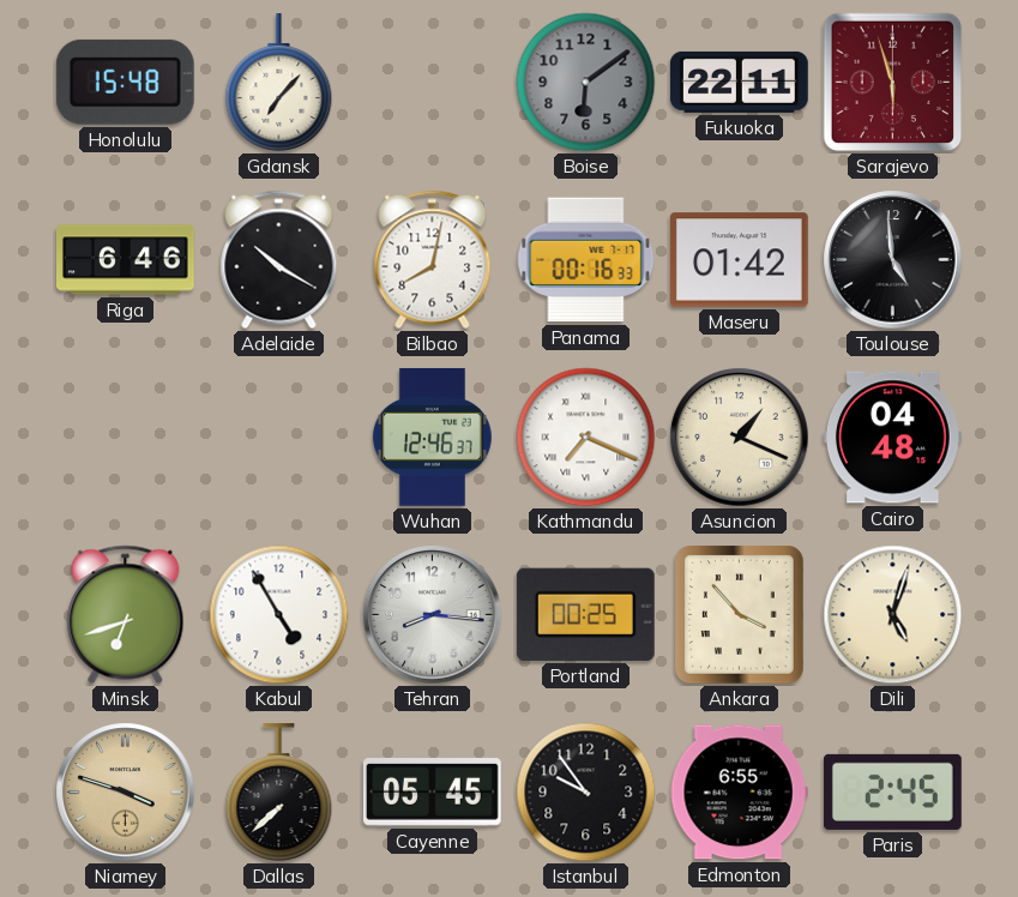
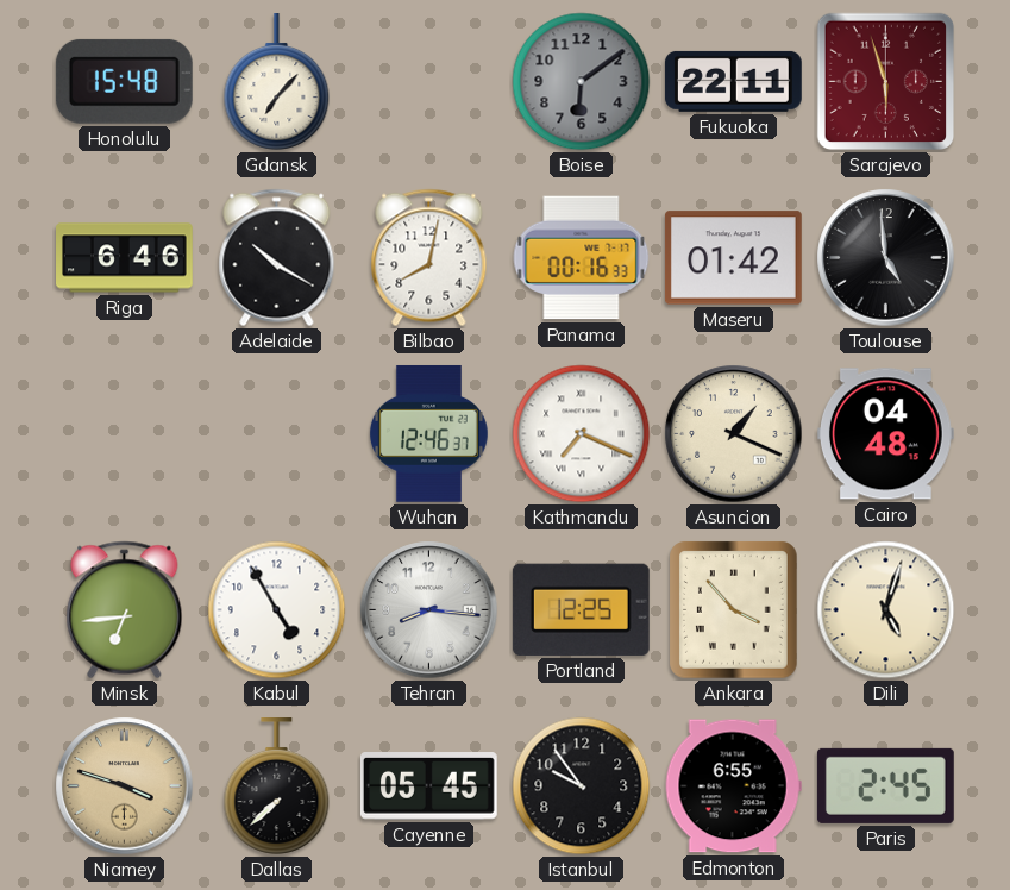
Minsk: 6:42 -> 6:44
Portland: 00:25 -> 12:25
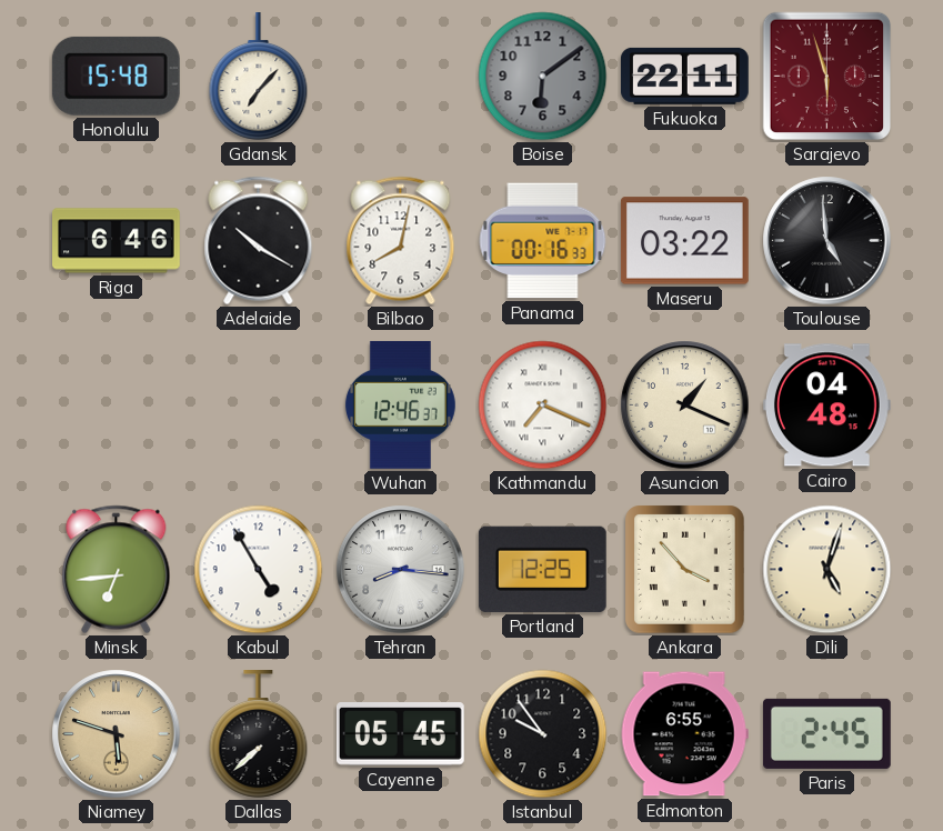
Maseru: 01:42 -> 03:22
Niamey: 3:48 -> 5:48
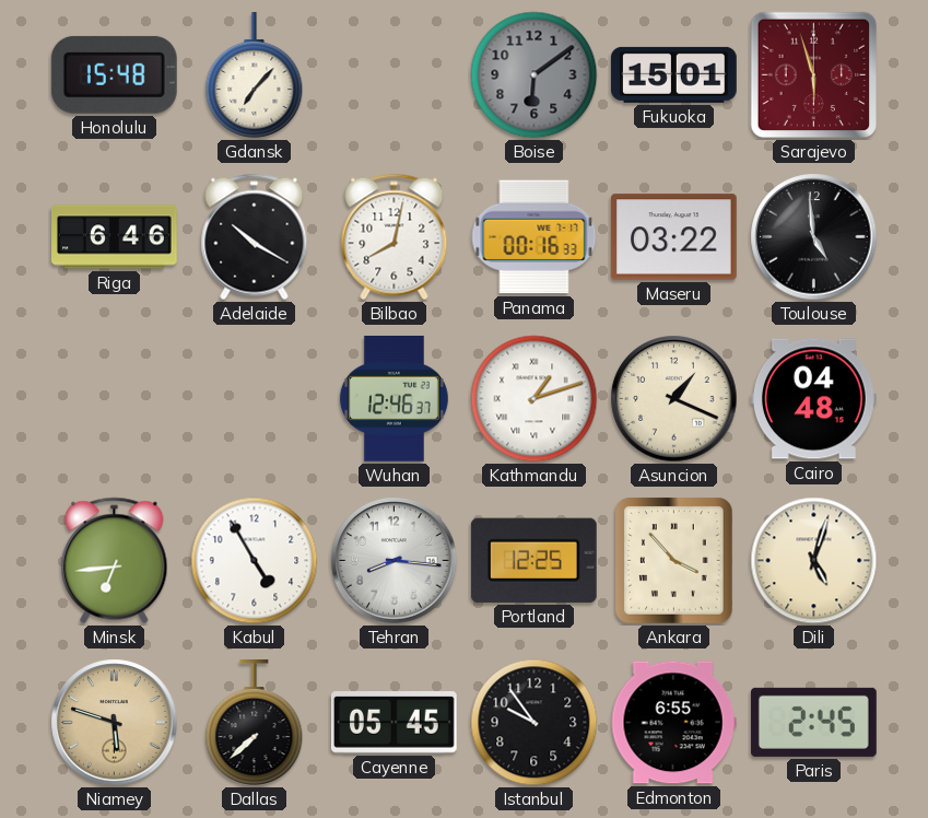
Fukuoka: 22:11 -> 15:01
Kathmandu: 7:19 -> 1:12
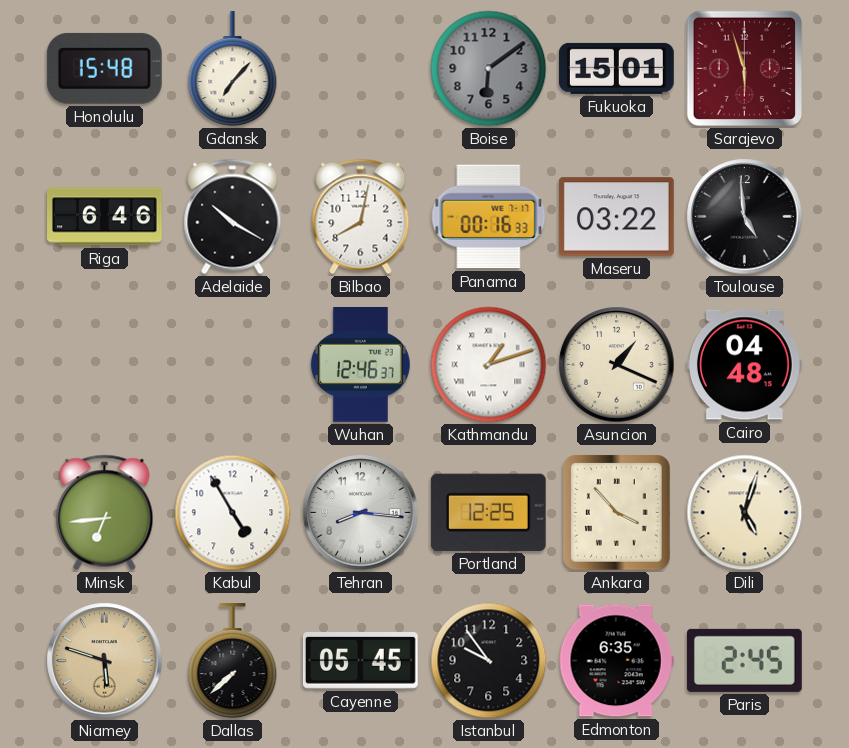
Edmonton: 6:55 -> 6:35
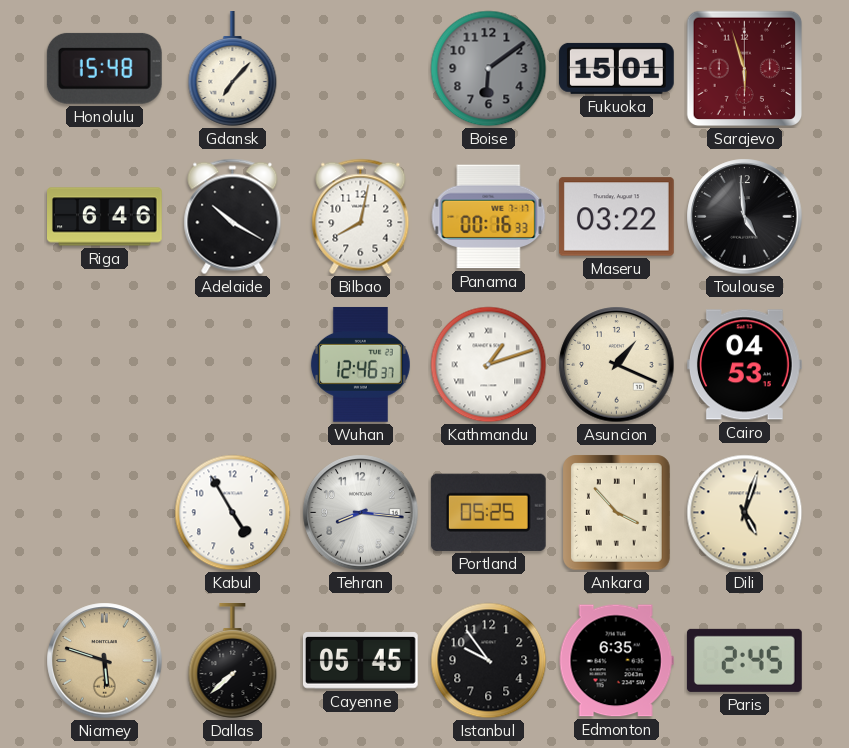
Cairo: 04:48 -> 04:53
Minsk: 6:44 -> none
Portland: 12:25 -> 05:25
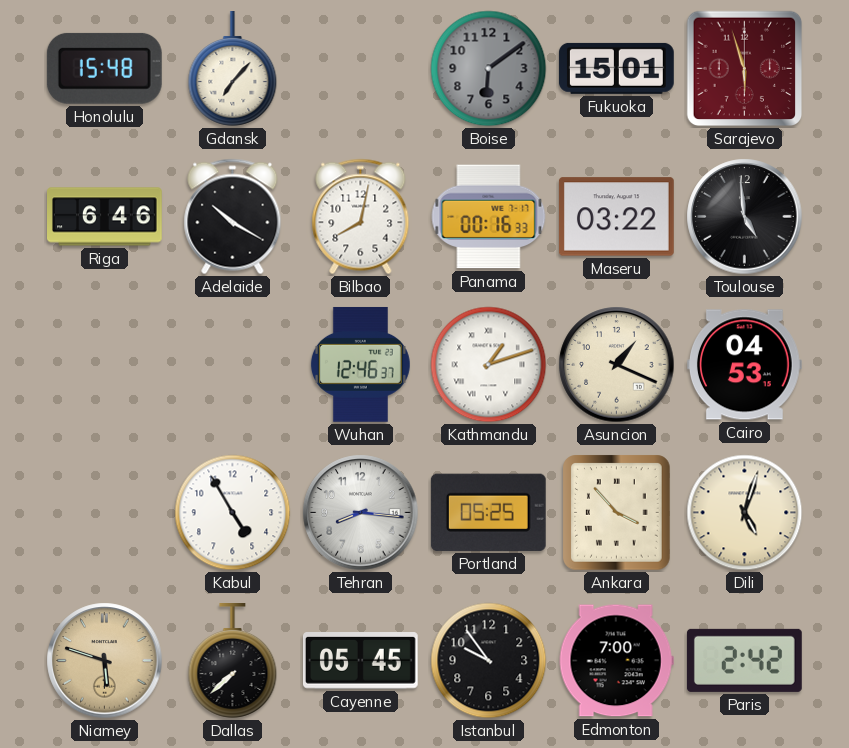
Edmonton: 6:35 -> 7:00
Paris: 2:45 -> 2:42
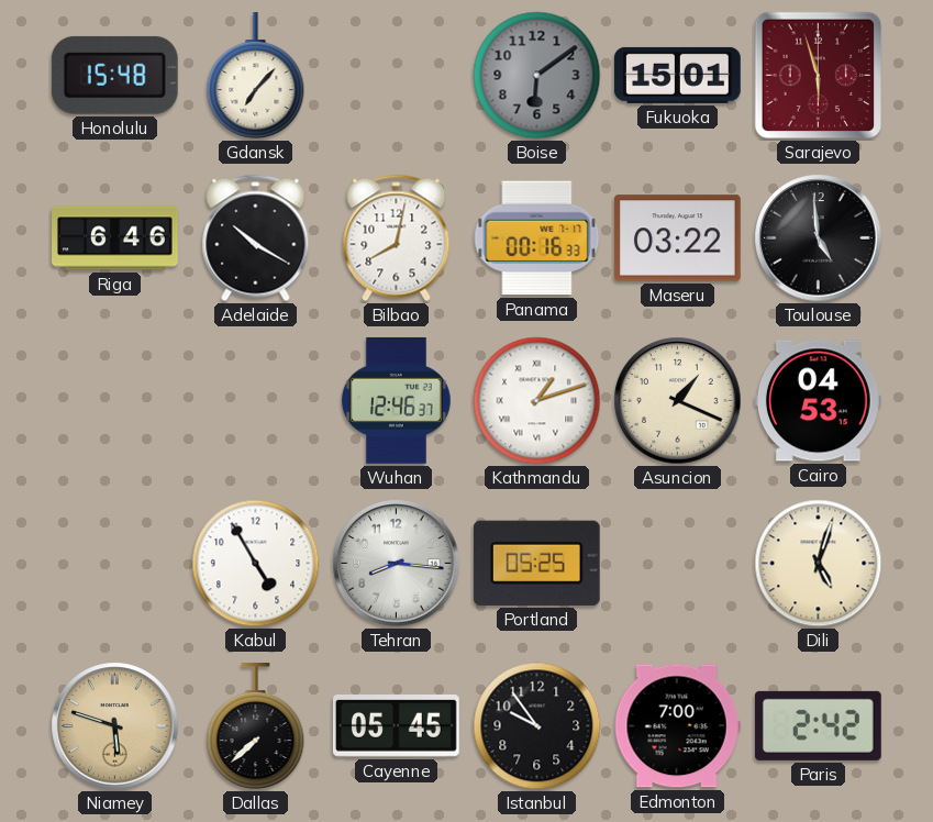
Ankara: 3:53 -> none
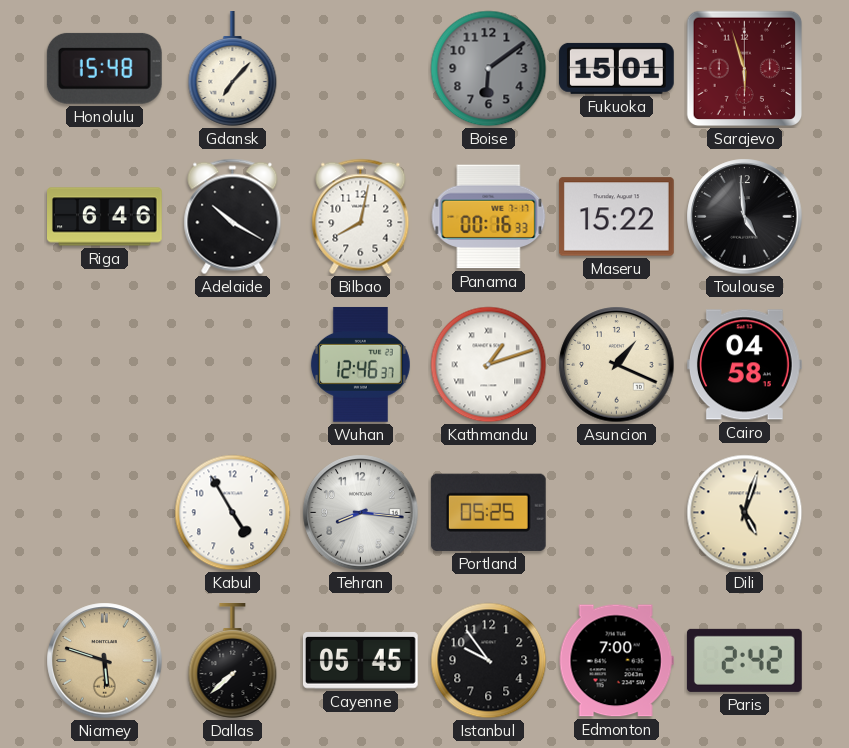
Maseru: 03:22 -> 15:22
Cairo: 04:53 -> 04:58
